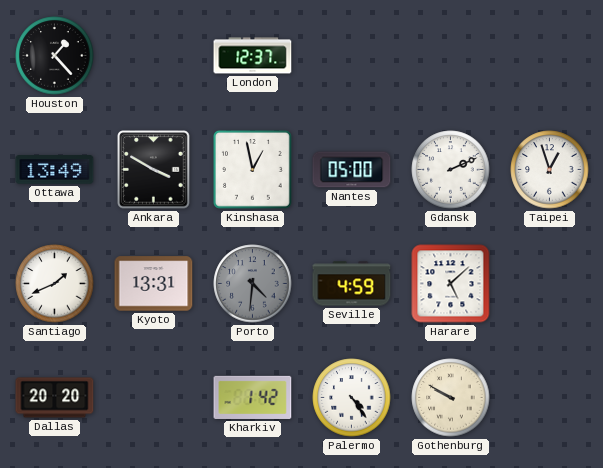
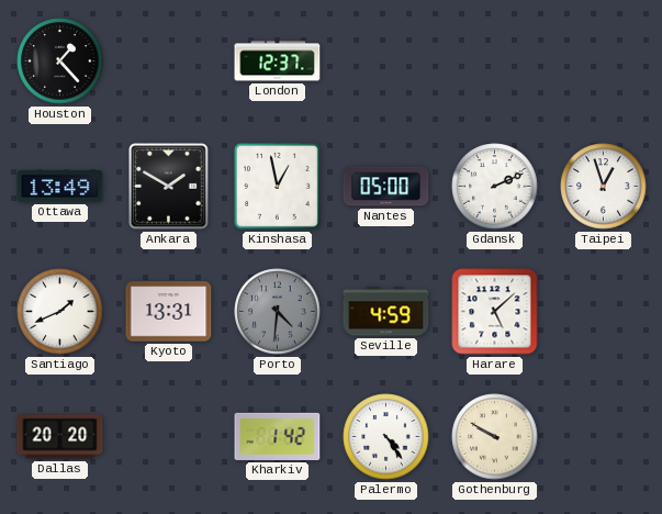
Ankara: 3:50 -> 1:50
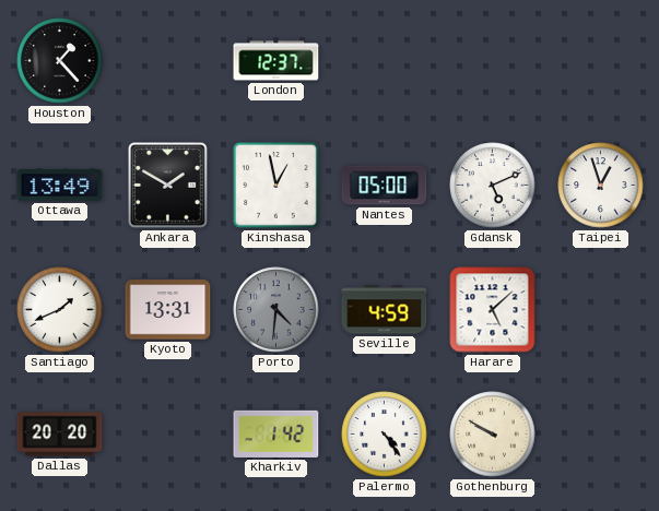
Gdansk: 2:11 -> 5:11
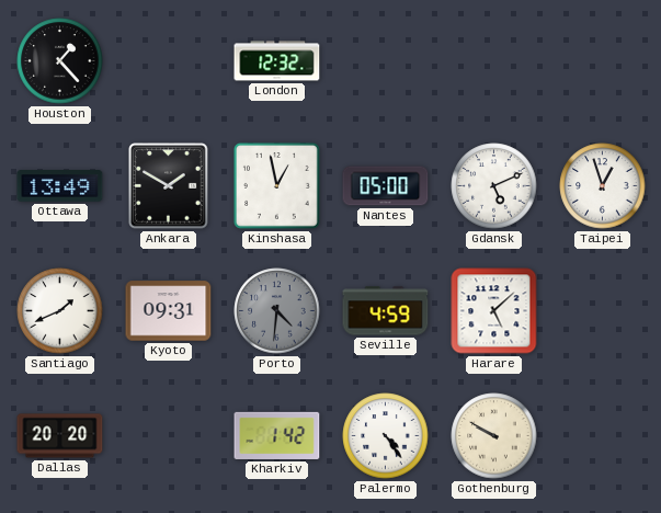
London: 12:37 -> 12:32
Kyoto: 13:31 -> 09:31
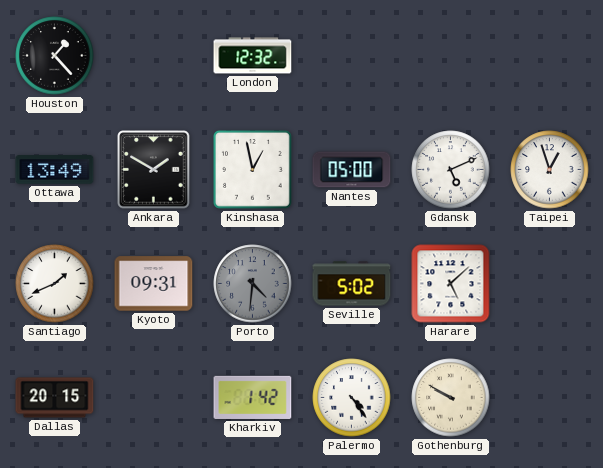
Seville: 4:59 -> 5:02
Dallas: 20:20 -> 20:15
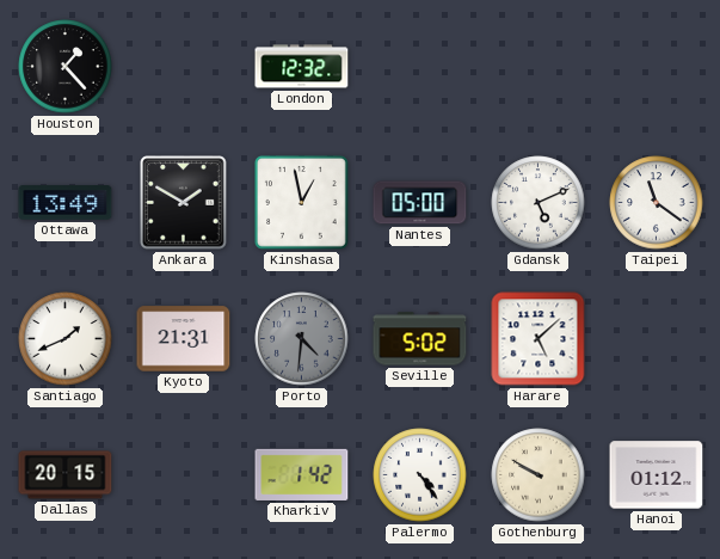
Taipei: 12:57 -> 11:21
Kyoto: 09:31 -> 21:31
Hanoi: none -> 01:12
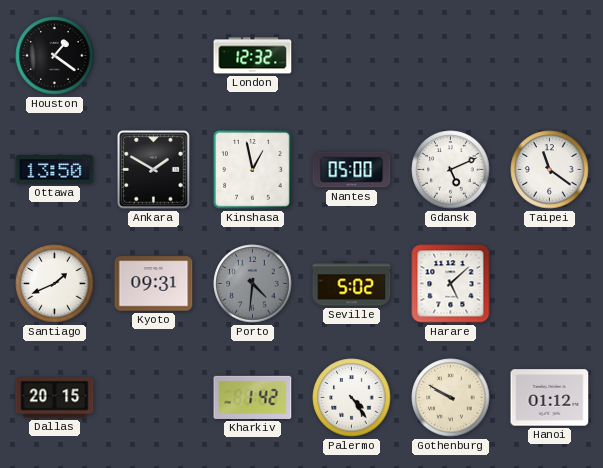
Houston: 1:23 -> 1:21
Ottawa: 13:49 -> 13:50
Kyoto: 21:31 -> 09:31
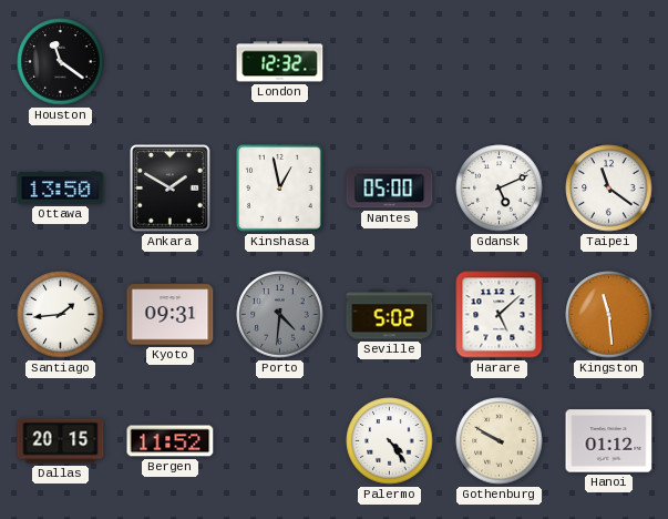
Houston: 1:21 -> 11:21
Santiago: 1:41 -> 1:44
Kingston: none -> 11:29
Bergen: none -> 11:52
Kharkiv: 1:42 -> none
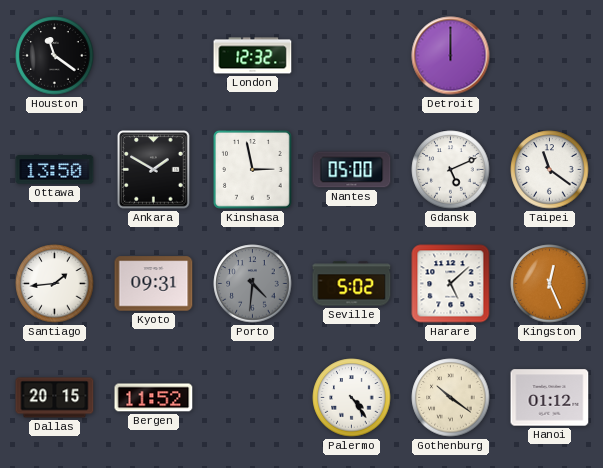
Detroit: none -> 12:00
Kinshasa: 12:58 -> 2:58
Kingston: 11:29 -> 12:26
Gothenburg: 9:50 -> 10:21
